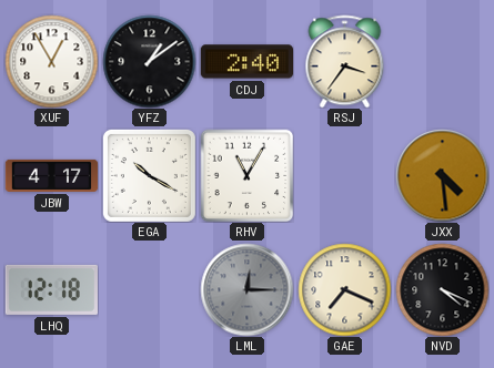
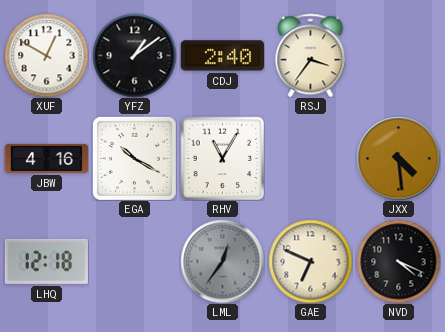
XUF: 12:55 -> 12:50
JBW: 4:17 -> 4:16
LML: 12:15 -> 12:36
GAE: 7:19 -> 6:49
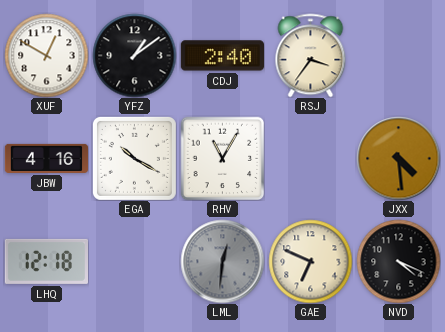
LML: 12:36 -> 12:31
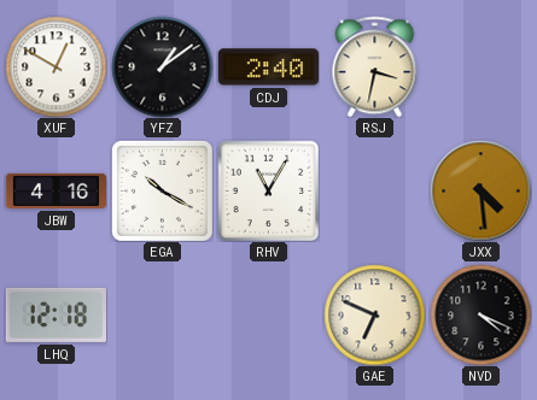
RSJ: 3:36 -> 3:32
LML: 12:31 -> none
